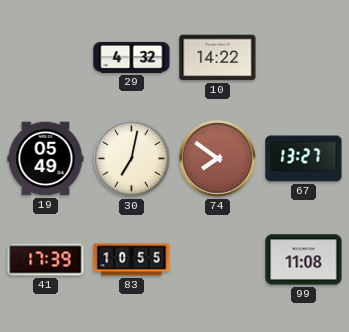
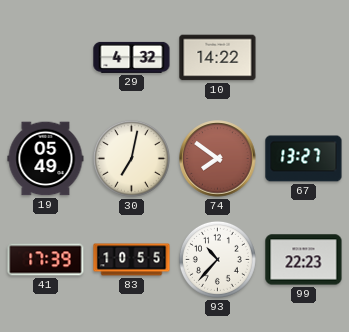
93: none -> 10:37
99: 11:08 -> 22:23
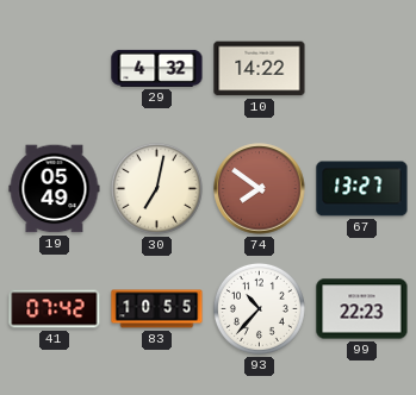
41: 17:39 -> 07:42
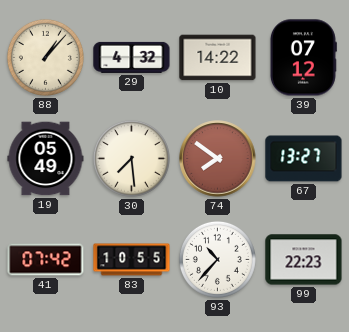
88: none -> 1:07
39: none -> 07:12
30: 7:02 -> 7:29
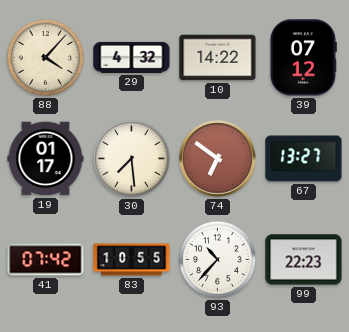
88: 1:07 -> 4:07
19: 05:49 -> 01:17
74: 7:51 -> 6:51
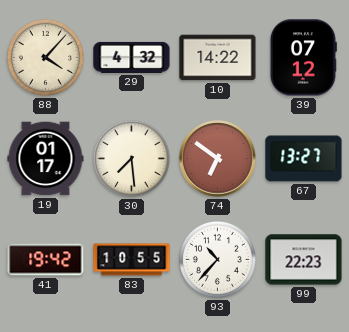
41: 07:42 -> 19:42
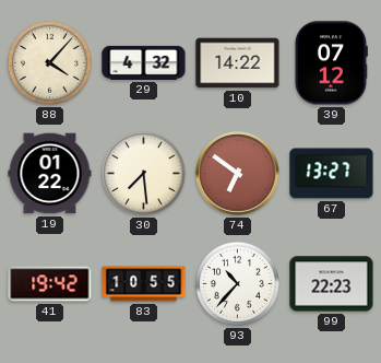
19: 01:17 -> 01:22
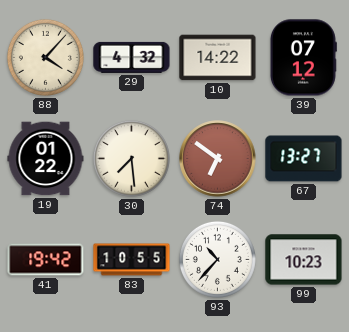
99: 22:23 -> 10:23
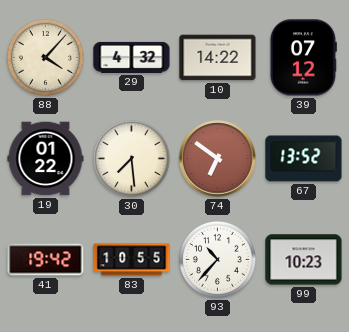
67: 13:27 -> 13:52
